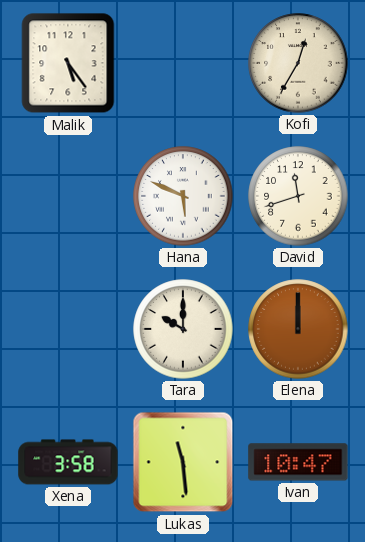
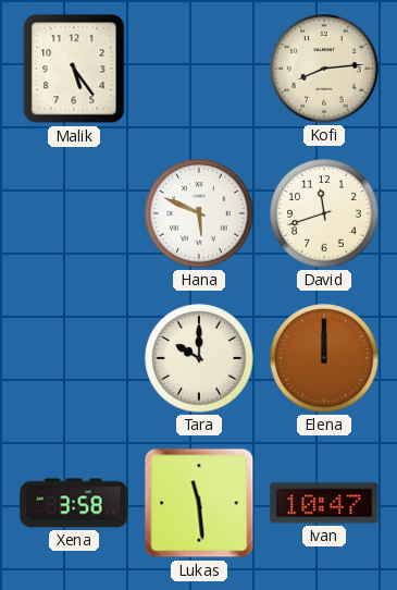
Kofi: 12:35 -> 8:14
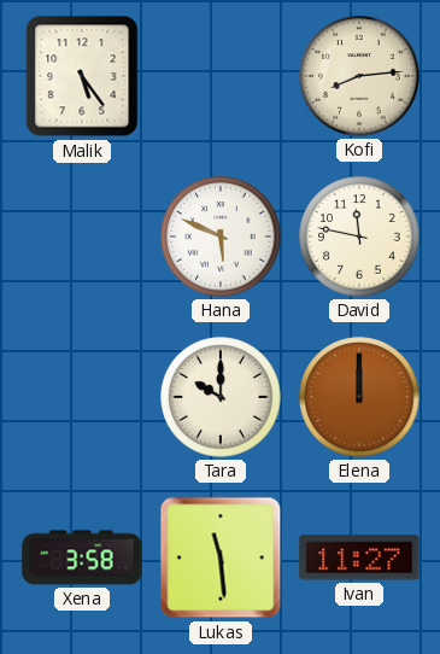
David: 11:42 -> 11:47
Ivan: 10:47 -> 11:27
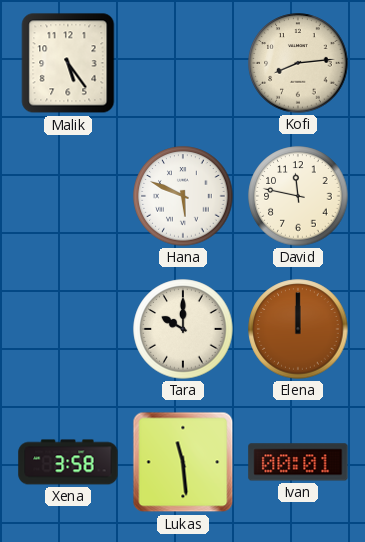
Ivan: 11:27 -> 00:01
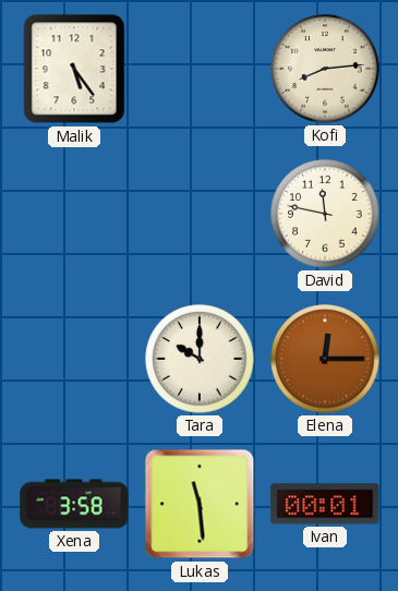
Hana: 5:49 -> none
Elena: 12:00 -> 12:15
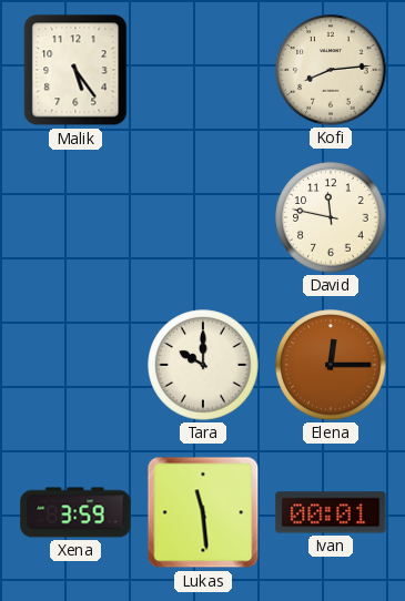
Xena: 3:58 -> 3:59
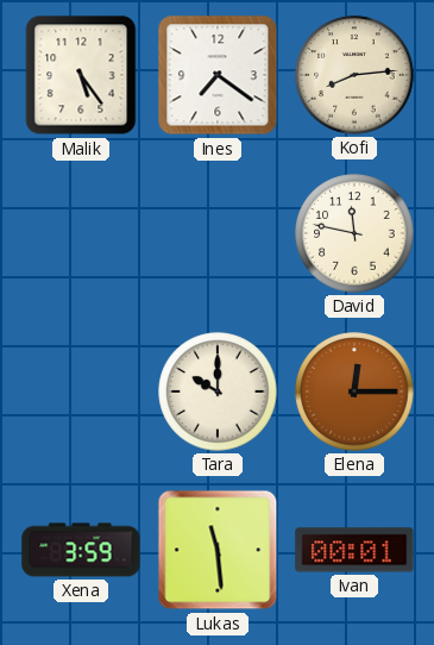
Ines: none -> 7:21
